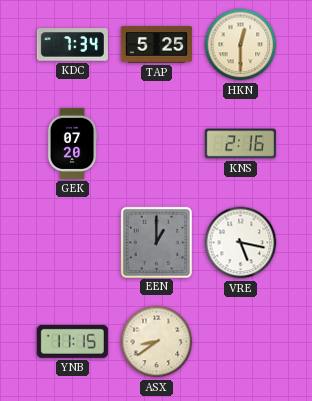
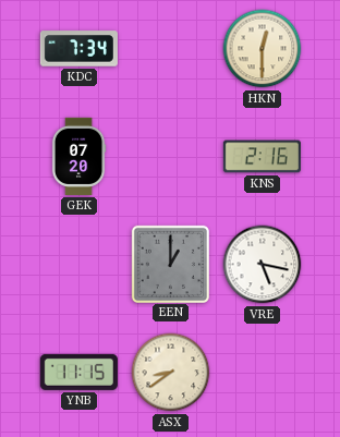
TAP: 5:25 -> none
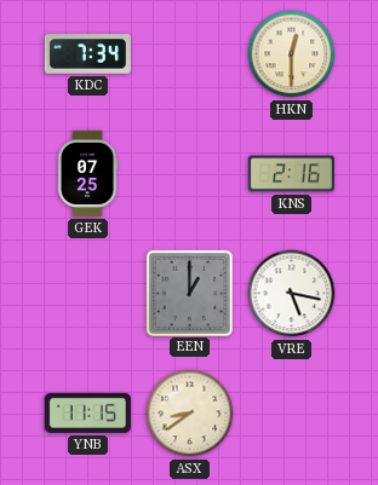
GEK: 07:20 -> 07:25
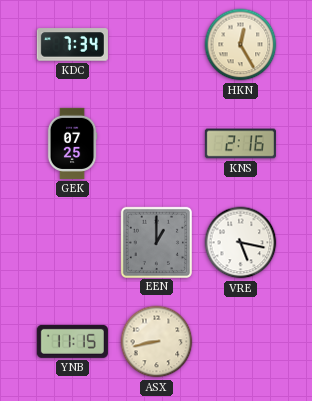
HKN: 12:30 -> 12:25
ASX: 8:39 -> 8:43
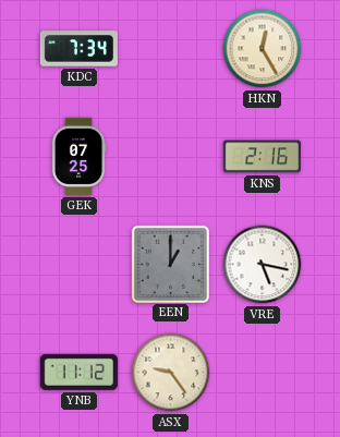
YNB: 11:15 -> 11:12
ASX: 8:43 -> 9:24
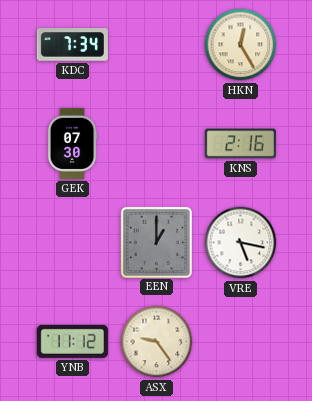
GEK: 07:25 -> 07:30
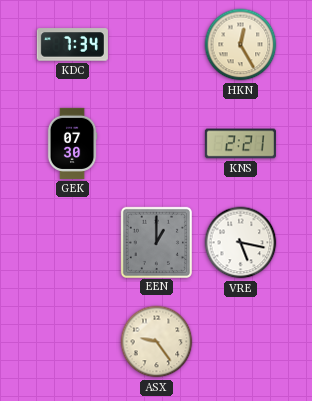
KNS: 2:16 -> 2:21
YNB: 11:12 -> none
